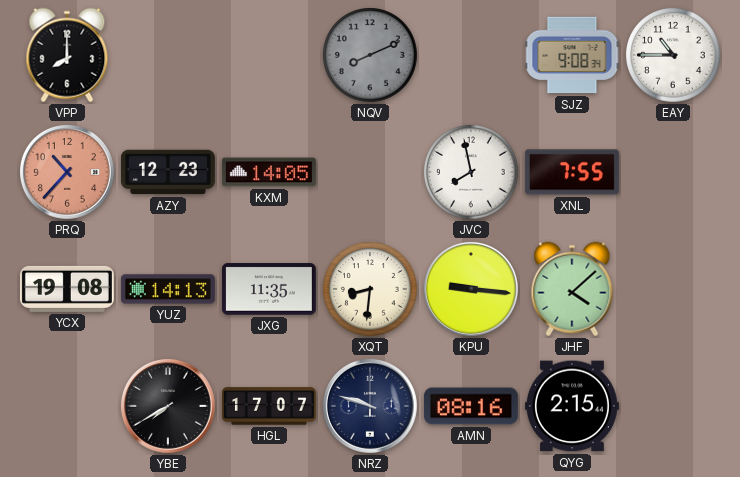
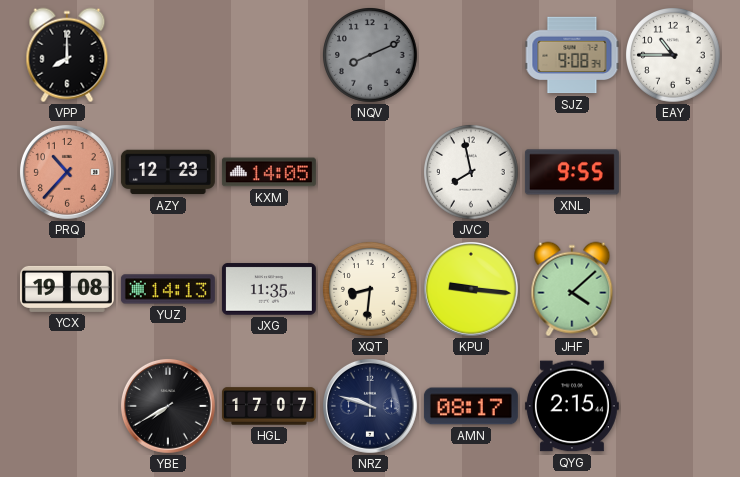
XNL: 7:55 -> 9:55
AMN: 08:16 -> 08:17
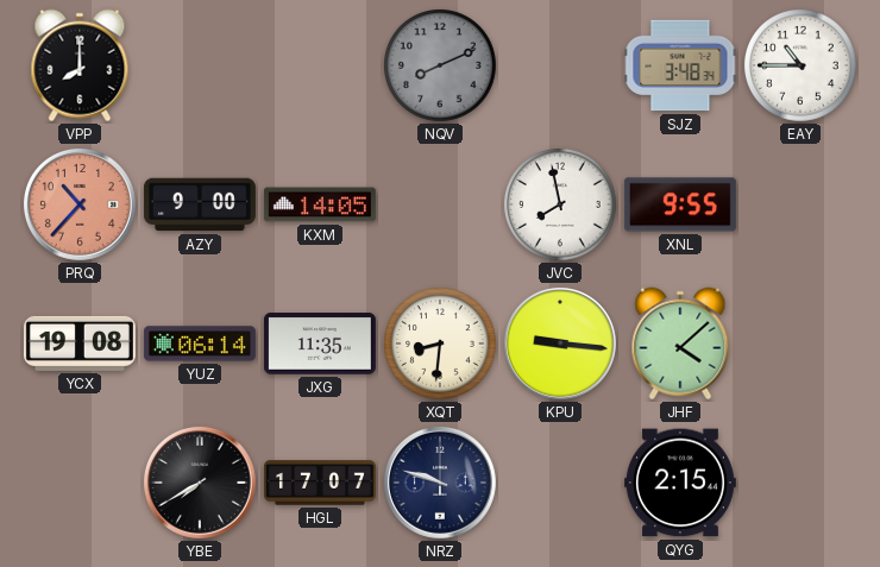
SJZ: 9:08 -> 3:48
AZY: 12:23 -> 9:00
YUZ: 14:13 -> 06:14
AMN: 08:17 -> none
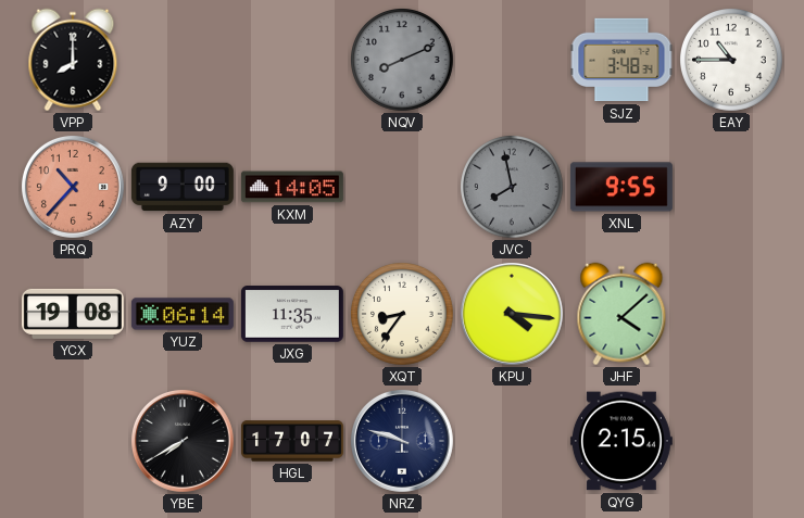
JVC dial: white -> grey
XQT: 8:31 -> 8:36
KPU: 9:16 -> 4:16
